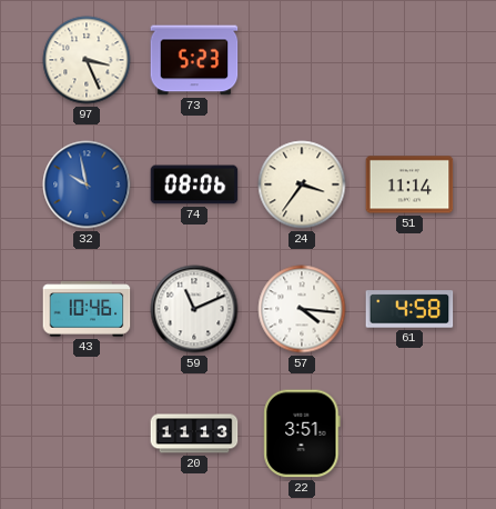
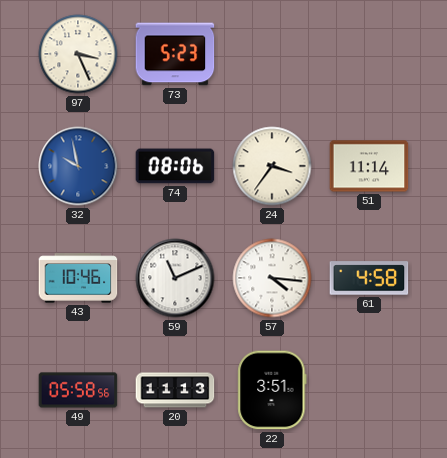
49: none -> 05:58
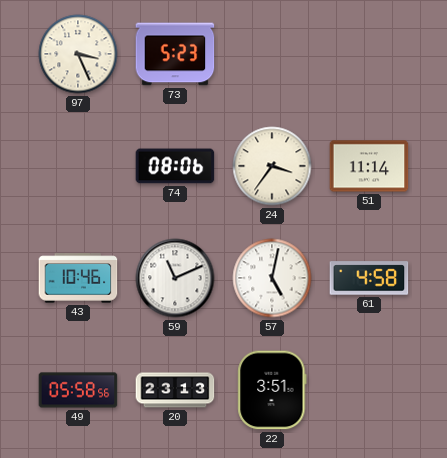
32: 9:58 -> none
57: 4:16 -> 5:02
20: 11:13 -> 23:13
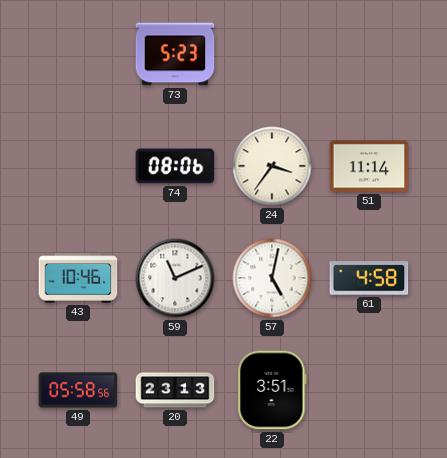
97: 3:26 -> none
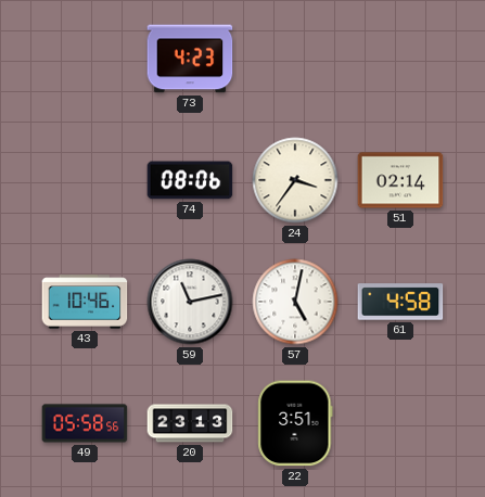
73: 5:23 -> 4:23
51: 11:14 -> 02:14
59: 11:11 -> 11:13
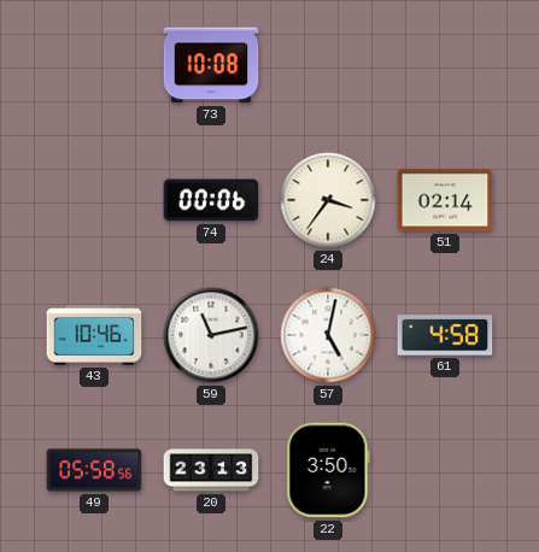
73: 4:23 -> 10:08
74: 08:06 -> 00:06
22: 3:51 -> 3:50
